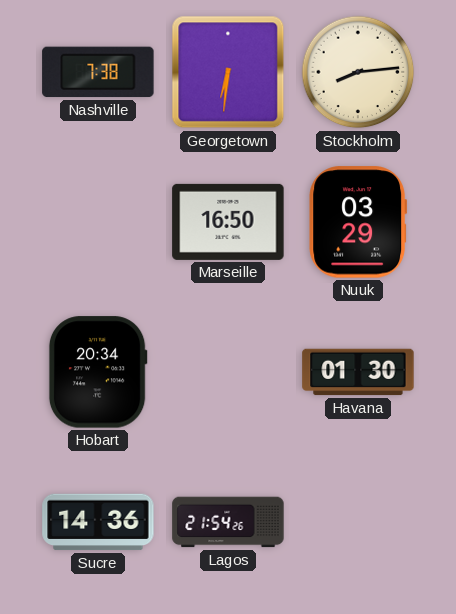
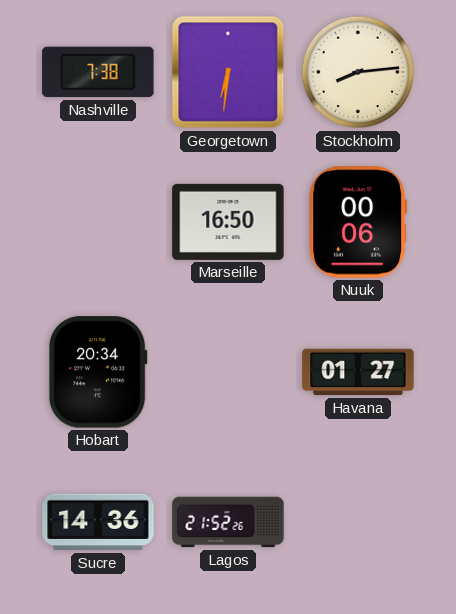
Nuuk: 03:29 -> 00:06
Havana: 01:30 -> 01:27
Lagos: 21:54 -> 21:52
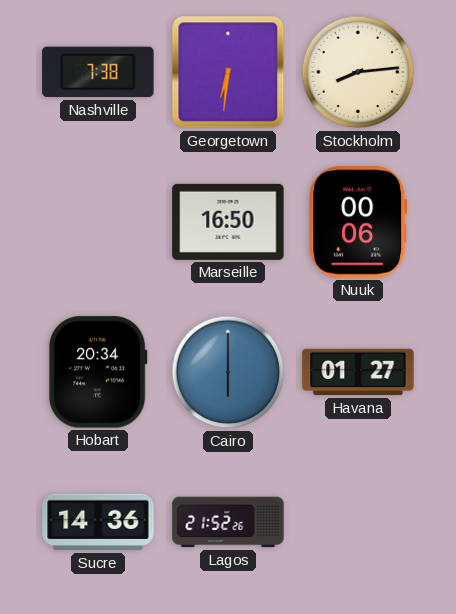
Cairo: none -> 6:00
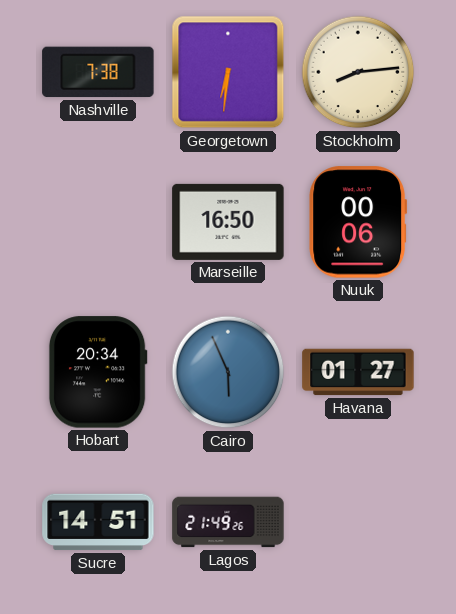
Cairo: 6:00 -> 5:56
Sucre: 14:36 -> 14:51
Lagos: 21:52 -> 21:49
